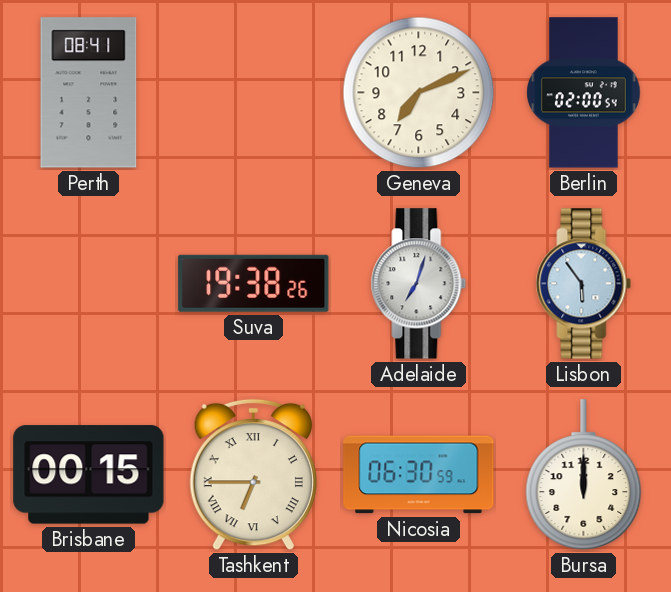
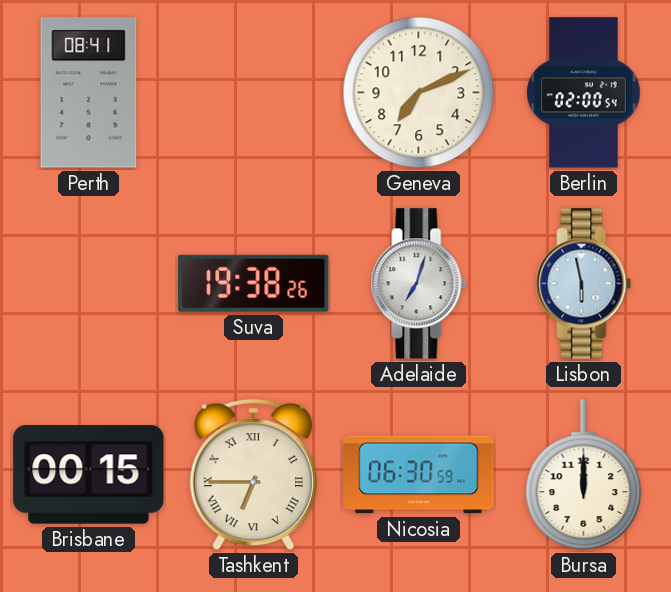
Lisbon: 5:54 -> 5:58
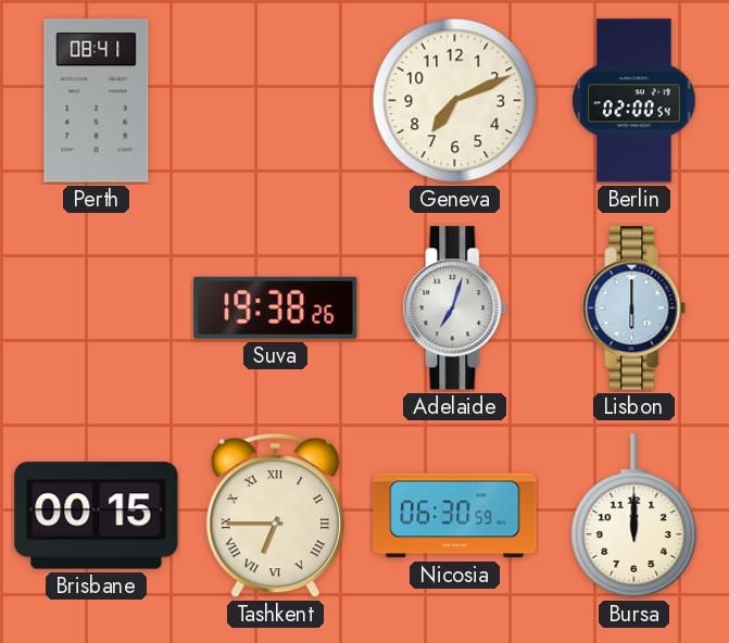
Lisbon: 5:58 -> 6:00
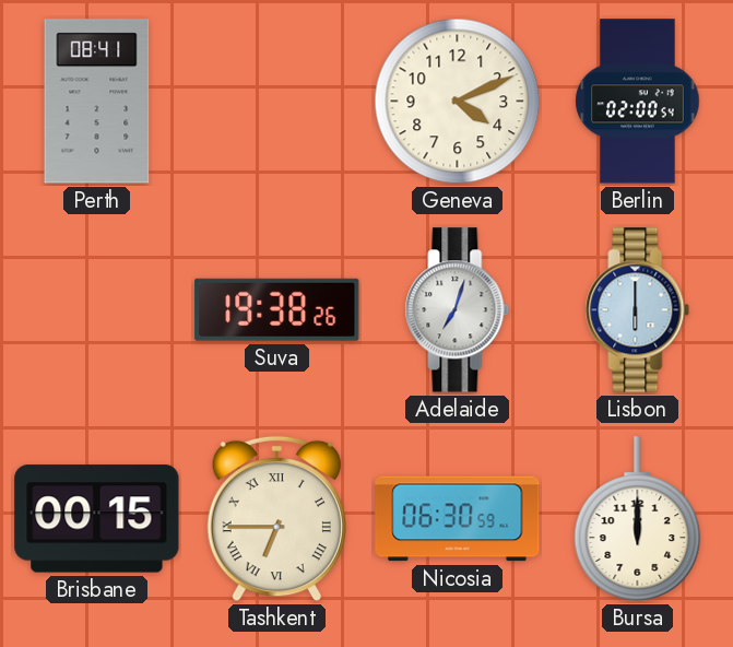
Geneva: 7:11 -> 4:11
